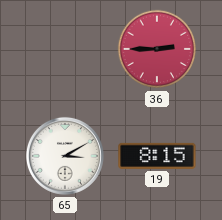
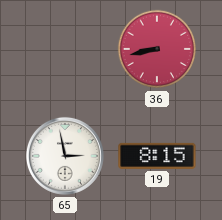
36: 2:45 -> 8:43
65: 3:10 -> 2:58
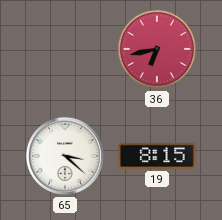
36: 8:43 -> 6:43
65: 2:58 -> 3:22
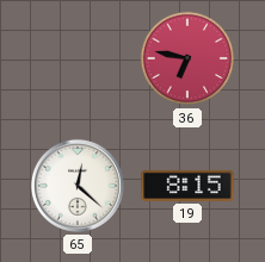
36: 6:43 -> 6:47
65: 3:22 -> 12:22
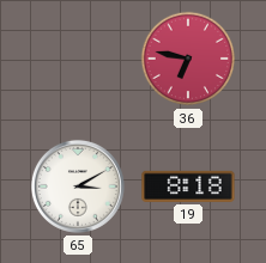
65: 12:22 -> 3:10
19: 8:15 -> 8:18
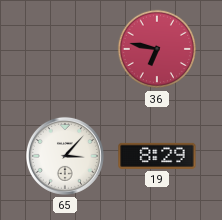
65: 3:10 -> 3:07
19: 8:18 -> 8:29
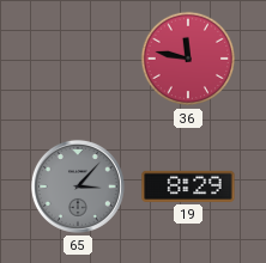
36: 6:47 -> 11:47
65 dial: white -> grey
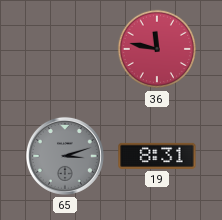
65: 3:07 -> 3:12
19: 8:29 -> 8:31
